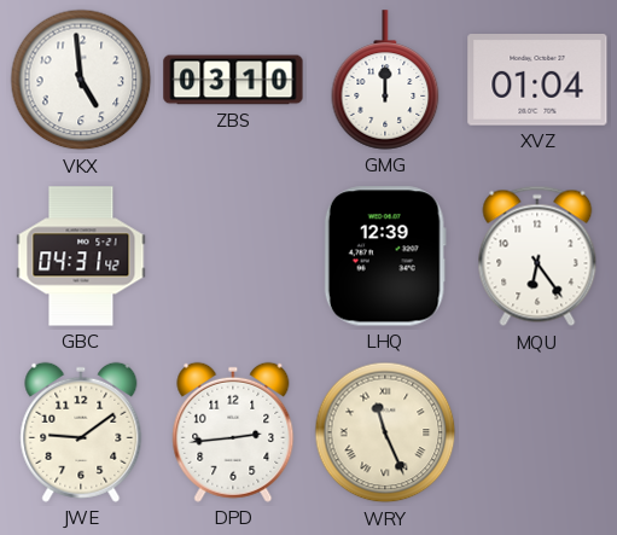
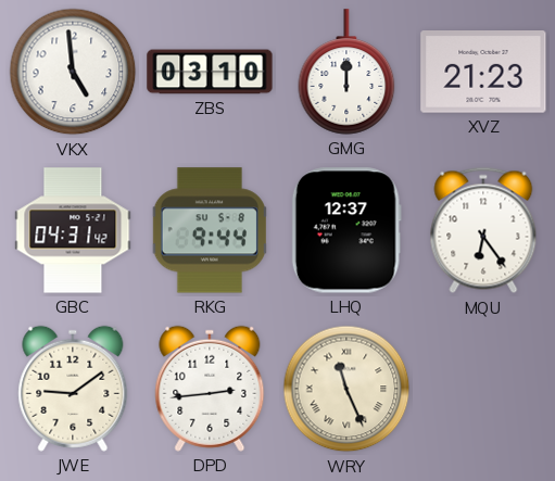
XVZ: 01:04 -> 21:23
RKG: none -> 9:44
LHQ: 12:39 -> 12:37
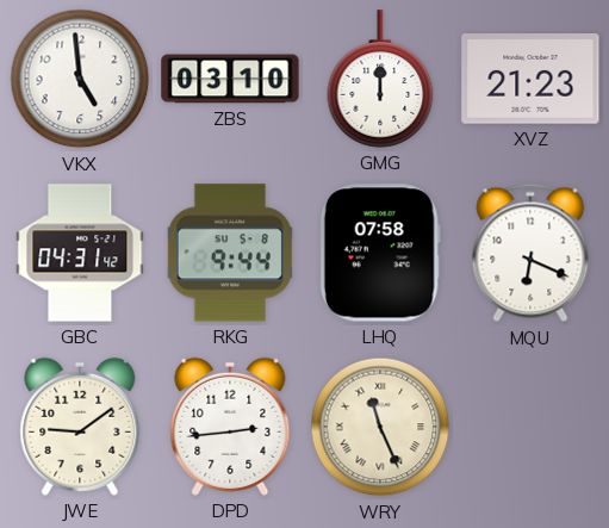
LHQ: 12:37 -> 07:58
MQU: 6:24 -> 6:19
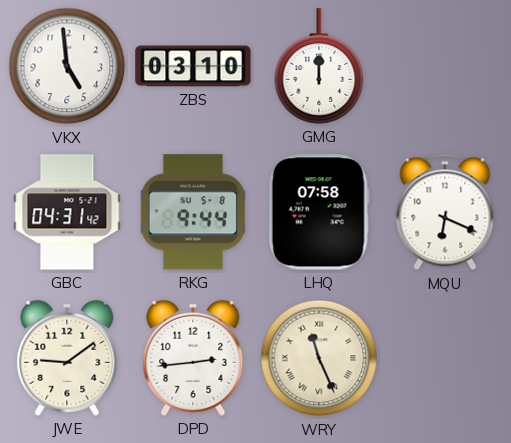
XVZ: 21:23 -> none
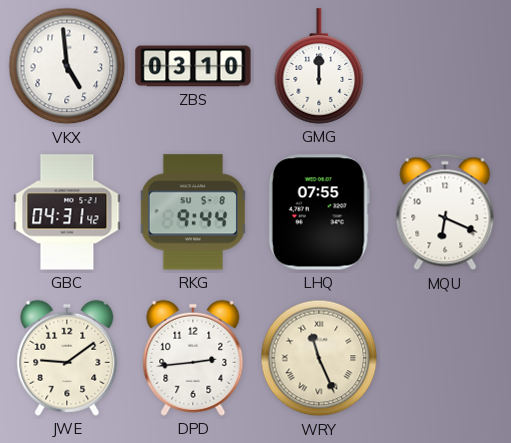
LHQ: 07:58 -> 07:55
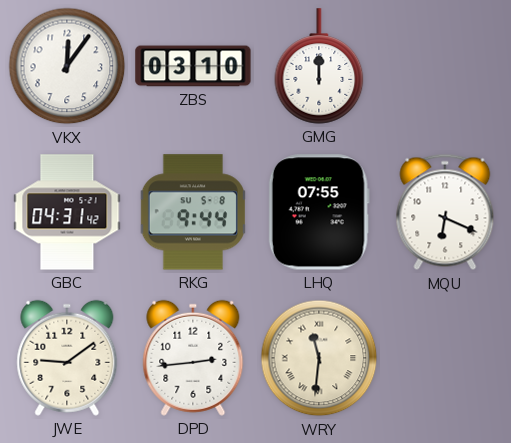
VKX: 4:59 -> 12:06
WRY: 11:26 -> 11:31
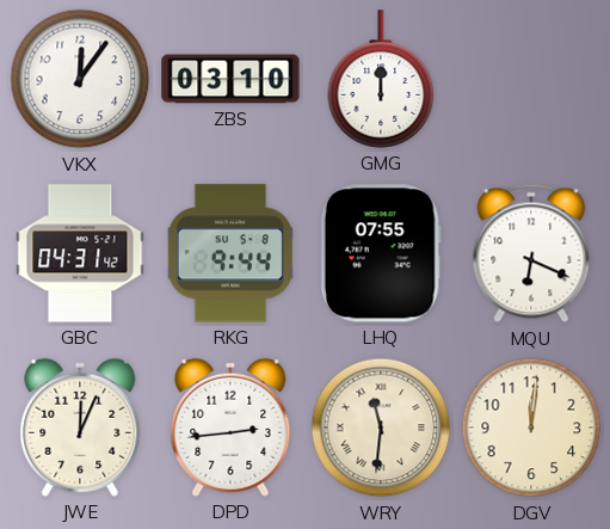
JWE: 9:09 -> 12:04
DGV: none -> 12:01
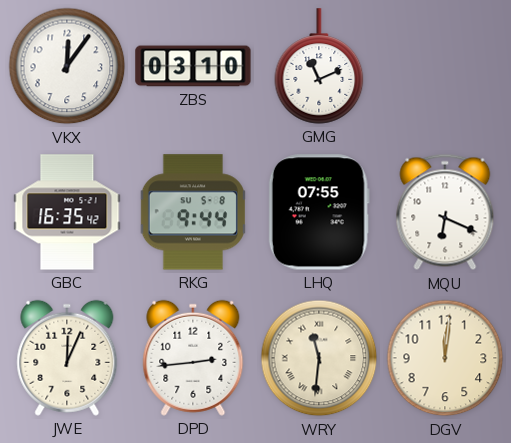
GMG: 12:00 -> 11:11
GBC: 04:31 -> 16:35
